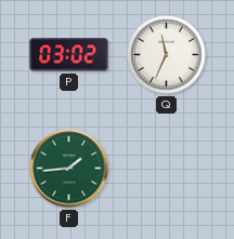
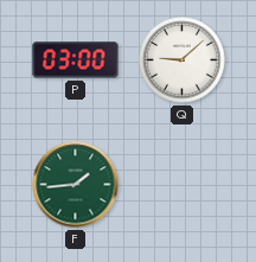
P: 03:02 -> 03:00
Q: 11:34 -> 9:08
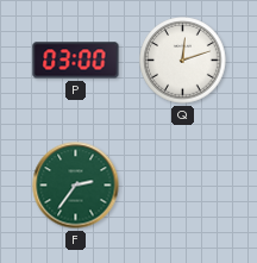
Q: 9:08 -> 12:12
F: 1:44 -> 2:36
